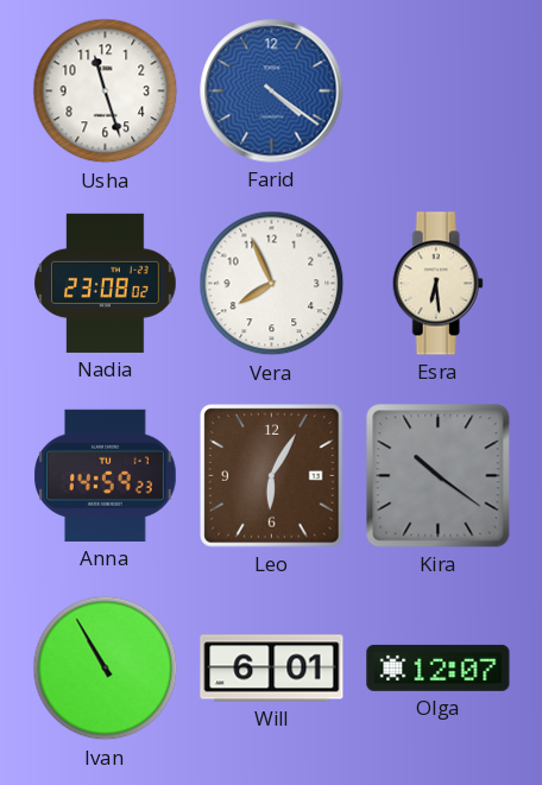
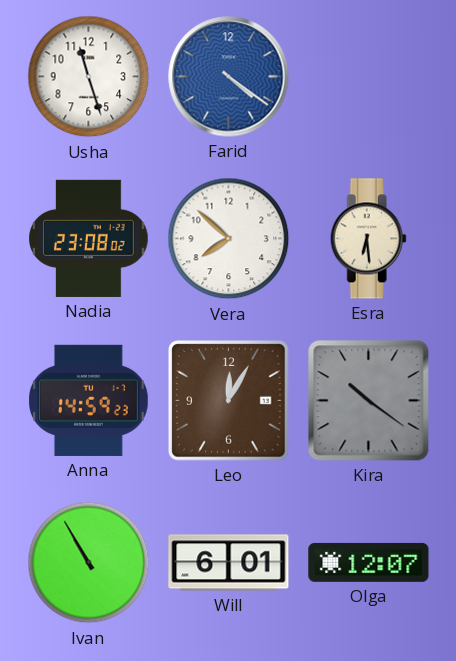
Vera: 7:56 -> 7:52
Leo: 6:05 -> 12:05
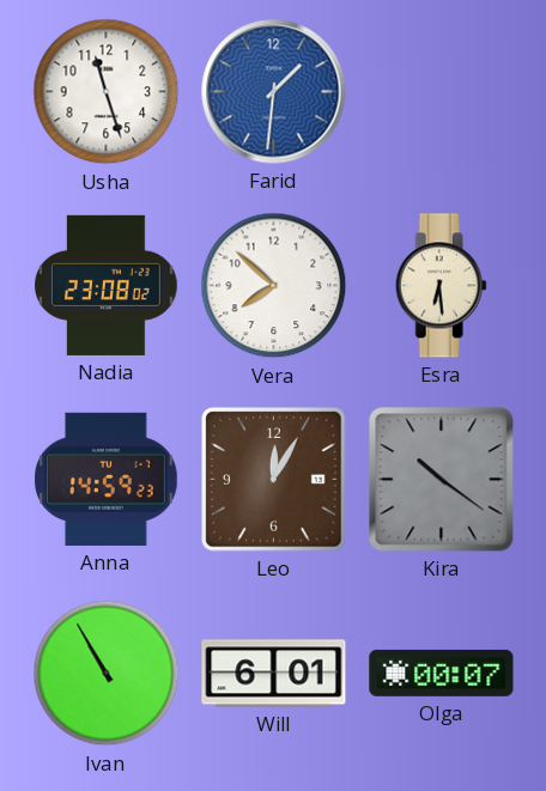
Farid: 4:21 -> 1:31
Olga: 12:07 -> 00:07
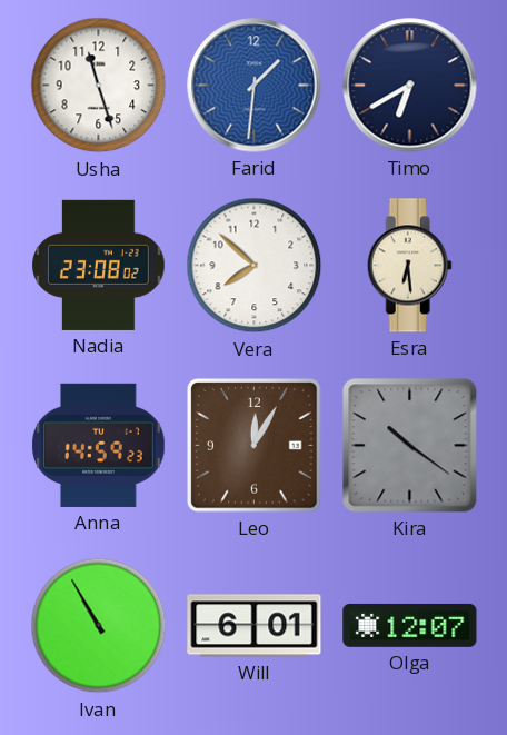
Timo: none -> 6:40
Olga: 00:07 -> 12:07
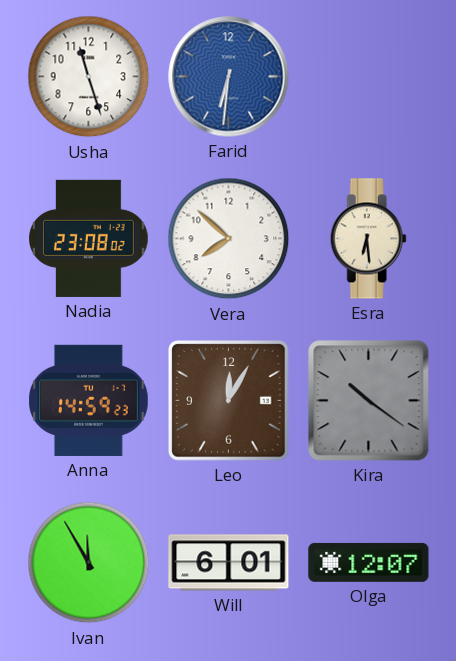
Farid: 1:31 -> 6:31
Timo: 6:40 -> none
Ivan: 10:55 -> 11:55
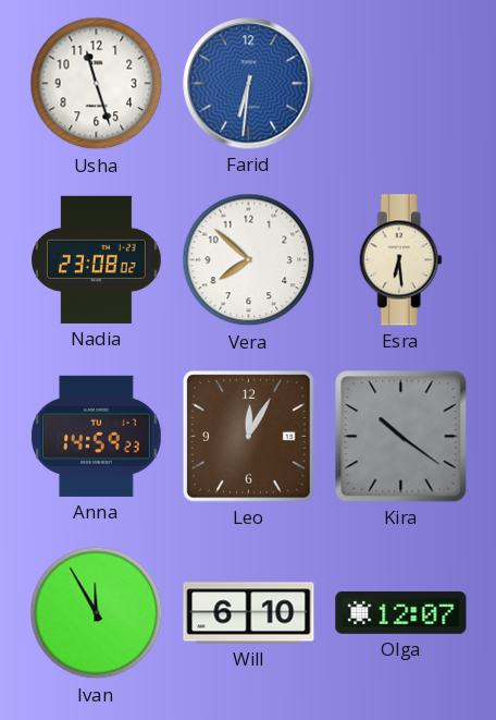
Will: 6:01 -> 6:10
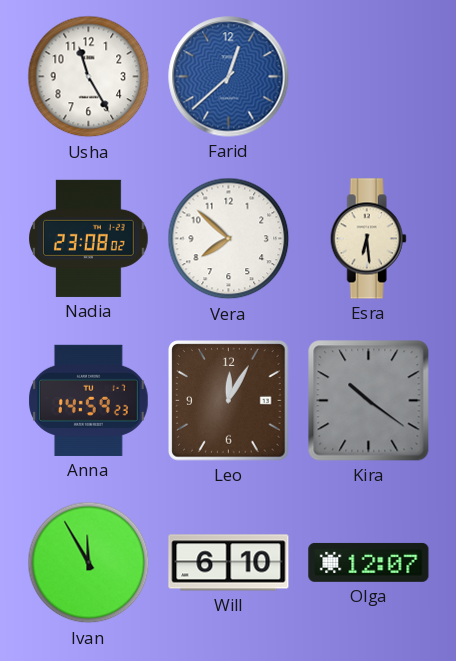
Usha: 11:27 -> 11:25
Farid: 6:31 -> 12:38
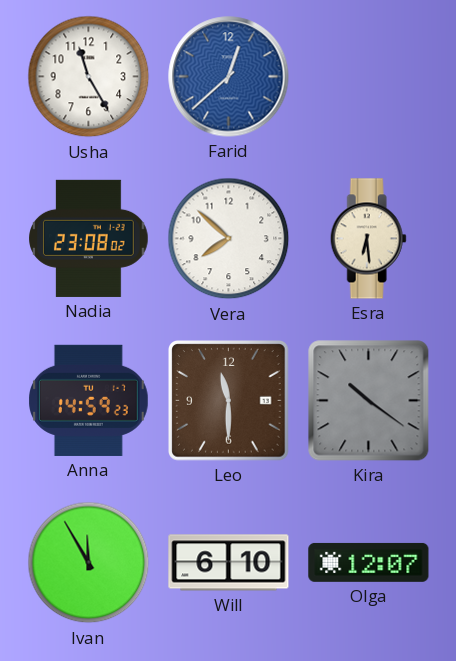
Leo: 12:05 -> 11:30
